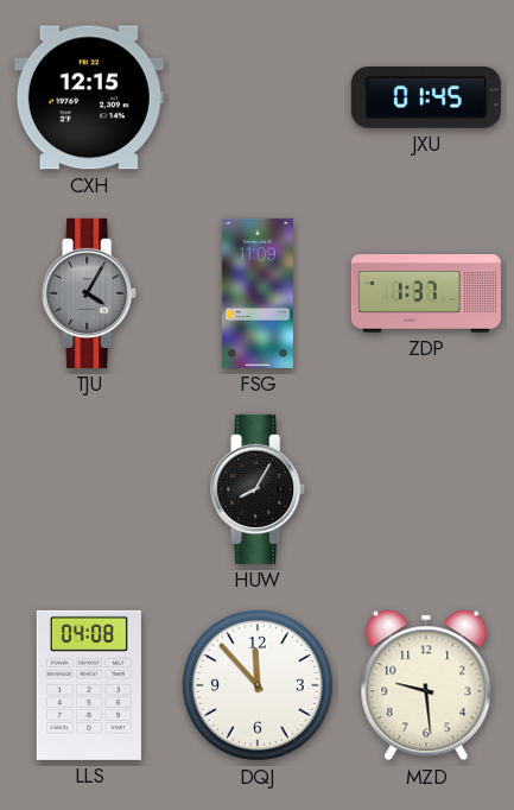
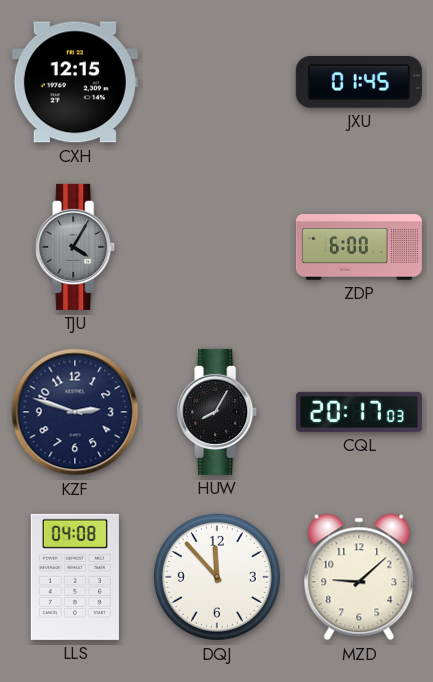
FSG: 11:09 -> none
ZDP: 1:37 -> 6:00
KZF: none -> 2:48
CQL: none -> 20:17
MZD: 9:29 -> 9:08
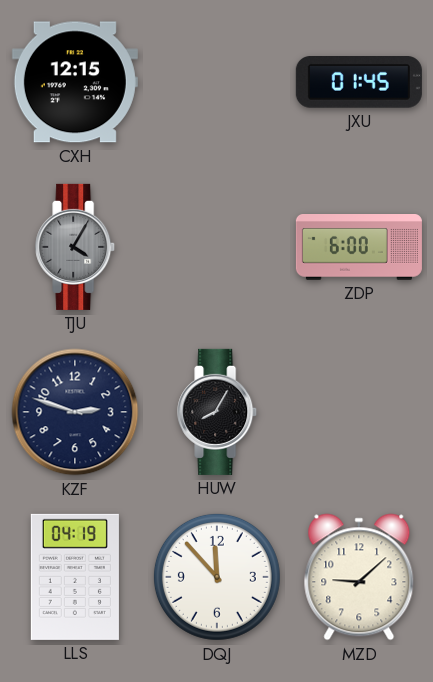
CQL: 20:17 -> none
LLS: 04:08 -> 04:19
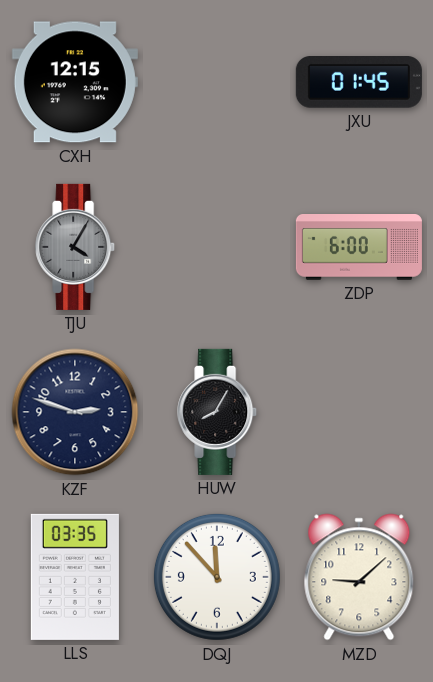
LLS: 04:19 -> 03:35
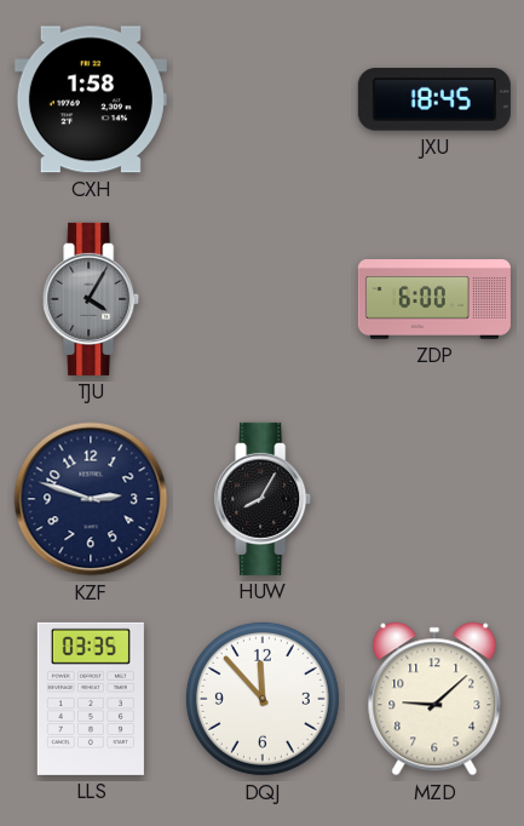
CXH: 12:15 -> 1:58
JXU: 01:45 -> 18:45
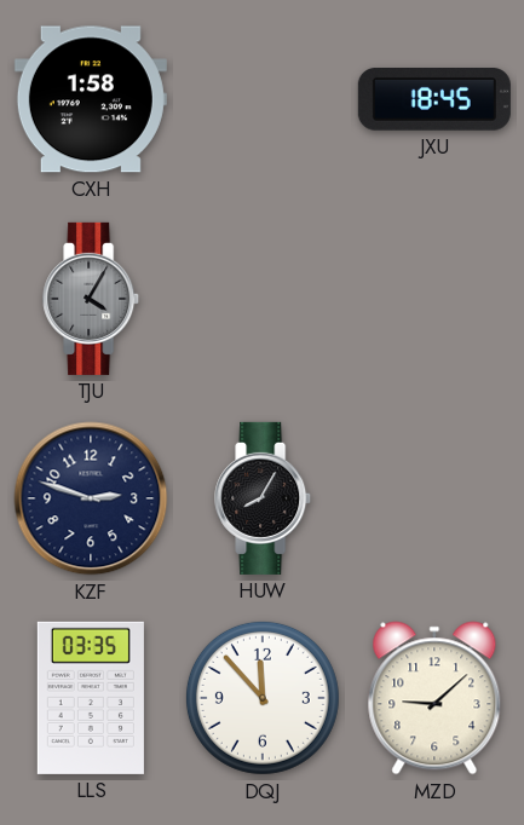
ZDP: 6:00 -> none
